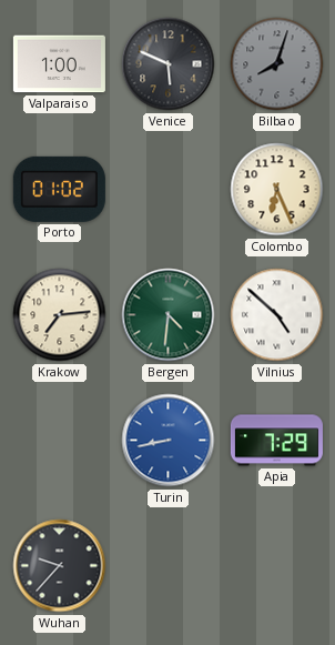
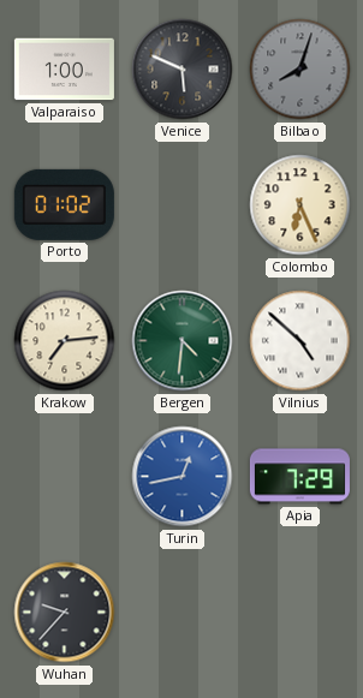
Turin: 8:43 -> 12:43
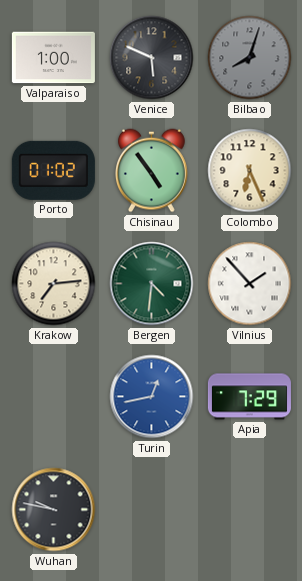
Chisinau: none -> 4:54
Vilnius: 4:52 -> 1:53
Wuhan: 9:37 -> 9:47
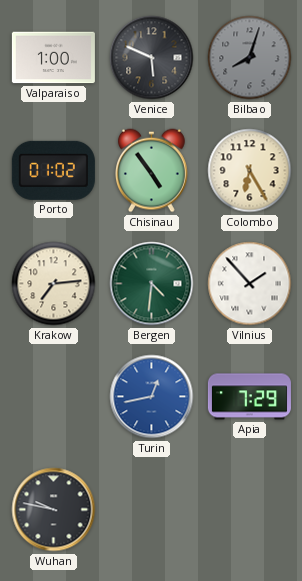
Colombo: 6:26 -> 6:25
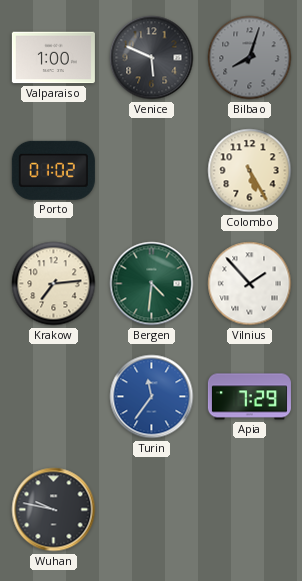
Chisinau: 4:54 -> none
Colombo: 6:25 -> 5:25
Turin: 12:43 -> 11:36
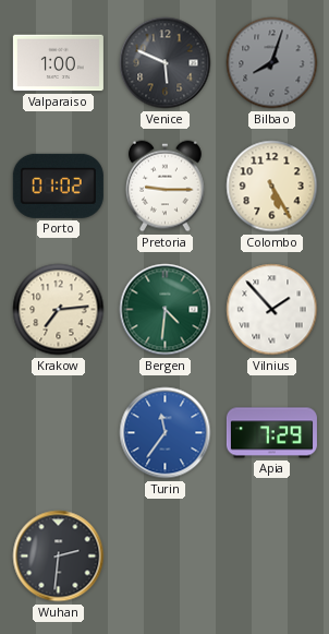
Pretoria: none -> 9:15
Wuhan: 9:47 -> 2:31
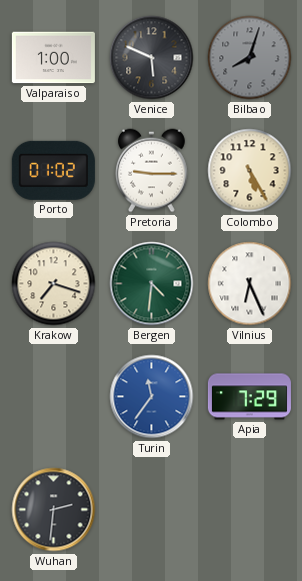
Krakow: 7:14 -> 7:18
Vilnius: 1:53 -> 6:26
